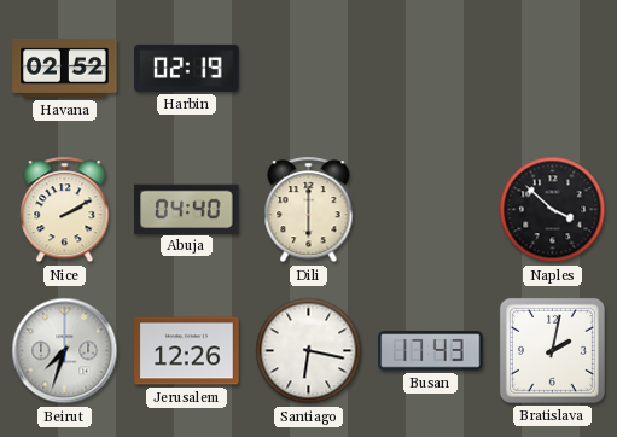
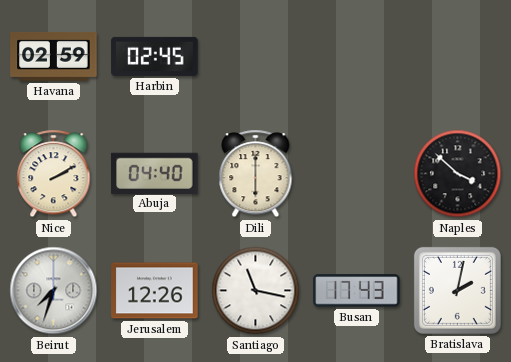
Havana: 02:52 -> 02:59
Harbin: 02:19 -> 02:45
Santiago: 6:17 -> 11:17
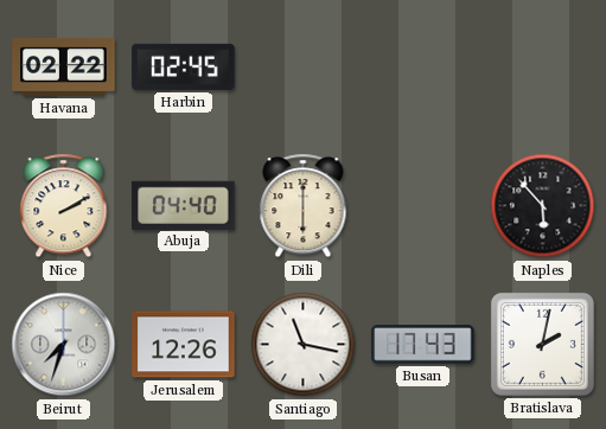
Havana: 02:59 -> 02:22
Naples: 3:52 -> 5:53
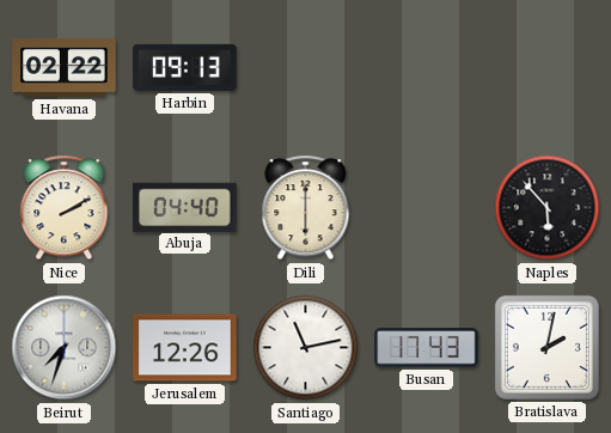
Harbin: 02:45 -> 09:13
Santiago: 11:17 -> 11:13
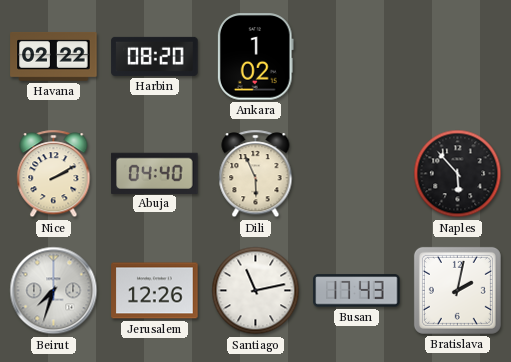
Harbin: 09:13 -> 08:20
Ankara: none -> 1:02
Dili: 6:00 -> 5:56
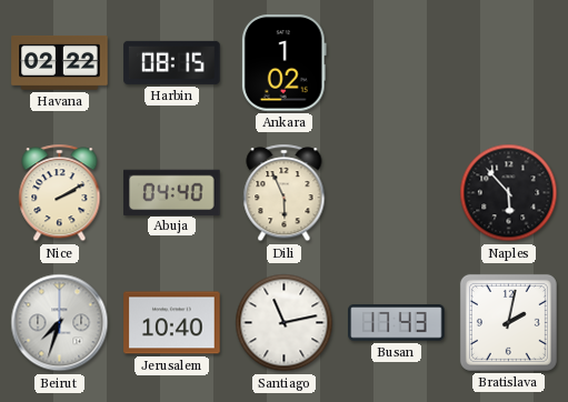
Harbin: 08:20 -> 08:15
Jerusalem: 12:26 -> 10:40
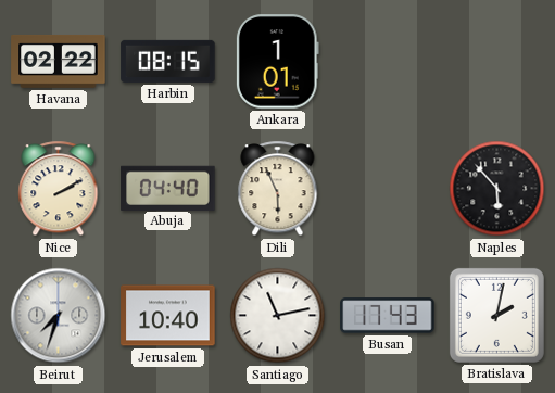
Ankara: 1:02 -> 1:01
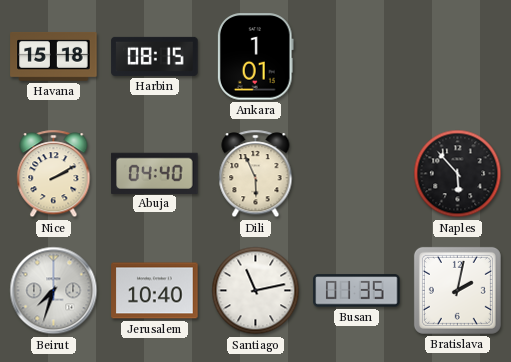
Havana: 02:22 -> 15:18
Busan: 17:43 -> 01:35
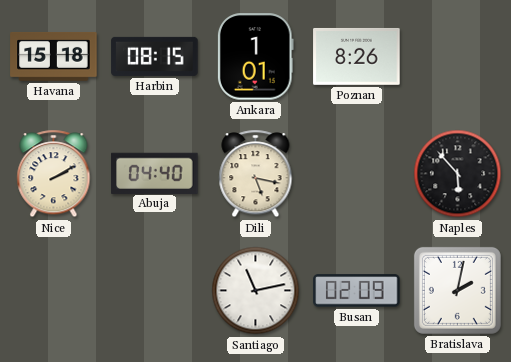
Poznan: none -> 8:26
Dili: 5:56 -> 5:17
Beirut: 7:33 -> none
Jerusalem: 10:40 -> none
Busan: 01:35 -> 02:09
